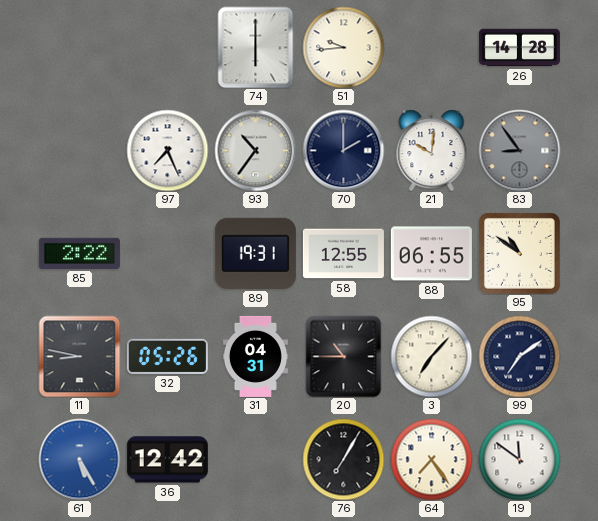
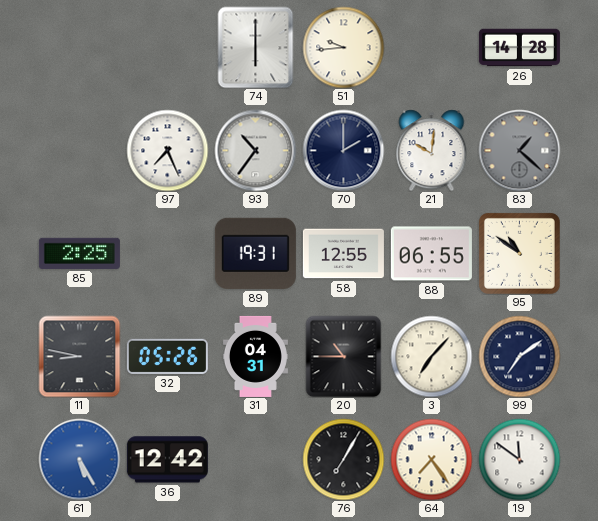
83: 8:54 -> 1:22
85: 2:22 -> 2:25
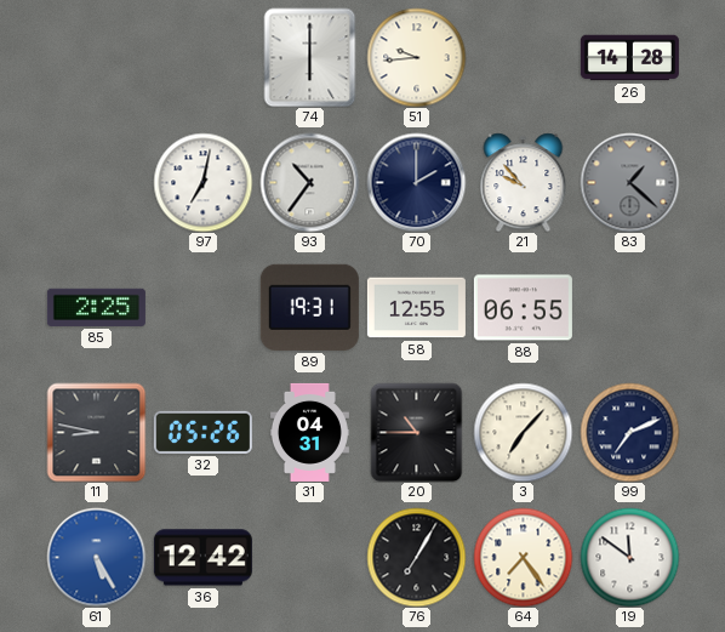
97: 7:26 -> 7:02
21: 10:01 -> 9:53
95: 10:51 -> none
99: 7:09 -> 7:11
